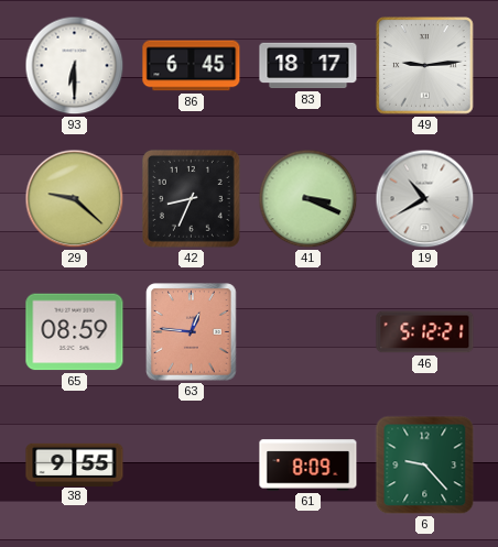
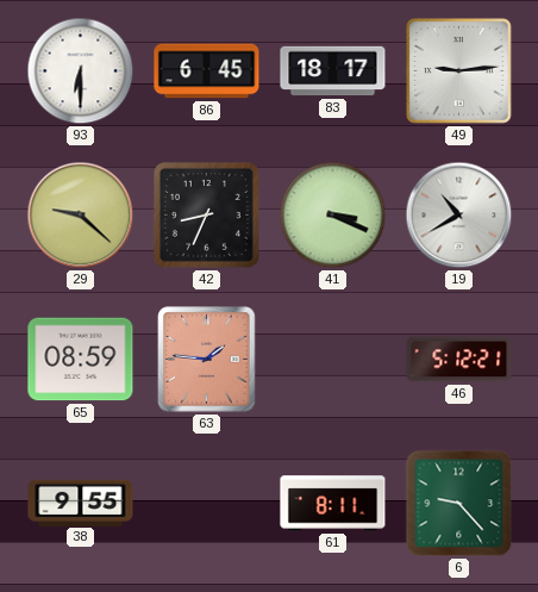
63: 12:46 -> 1:46
61: 8:09 -> 8:11
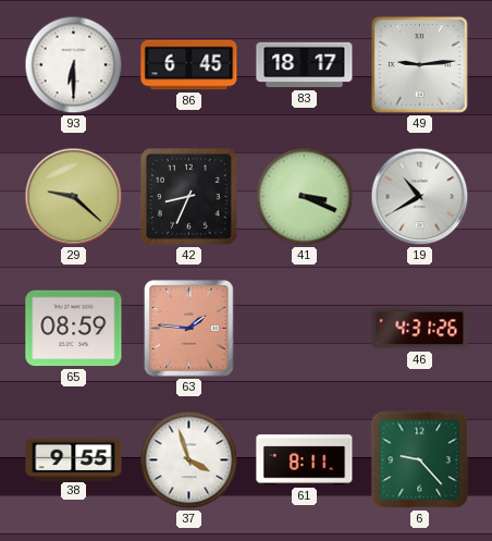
46: 5:12 -> 4:31
37: none -> 3:57
